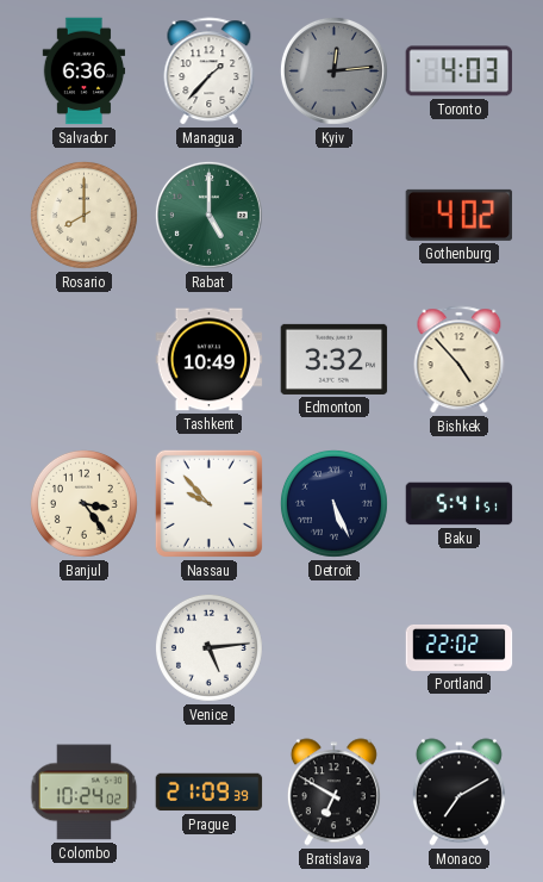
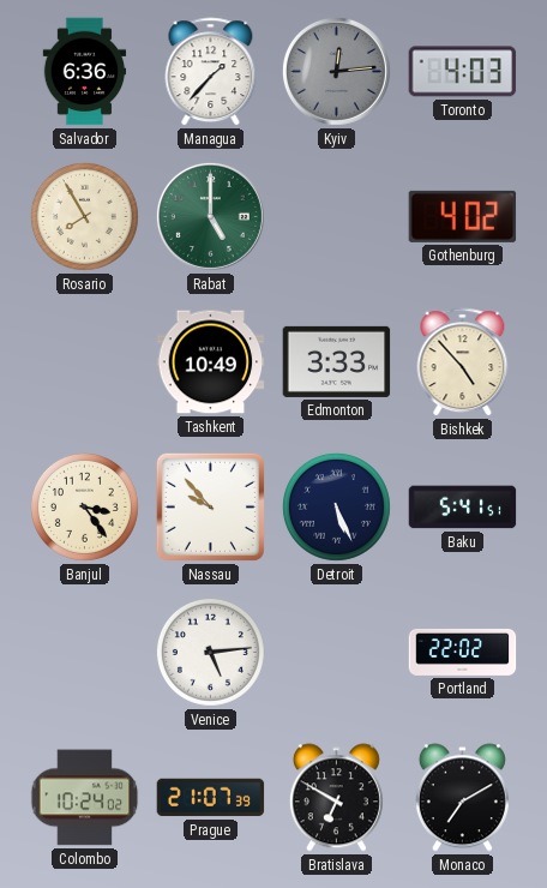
Rosario: 8:00 -> 7:55
Edmonton: 3:32 -> 3:33
Prague: 21:09 -> 21:07
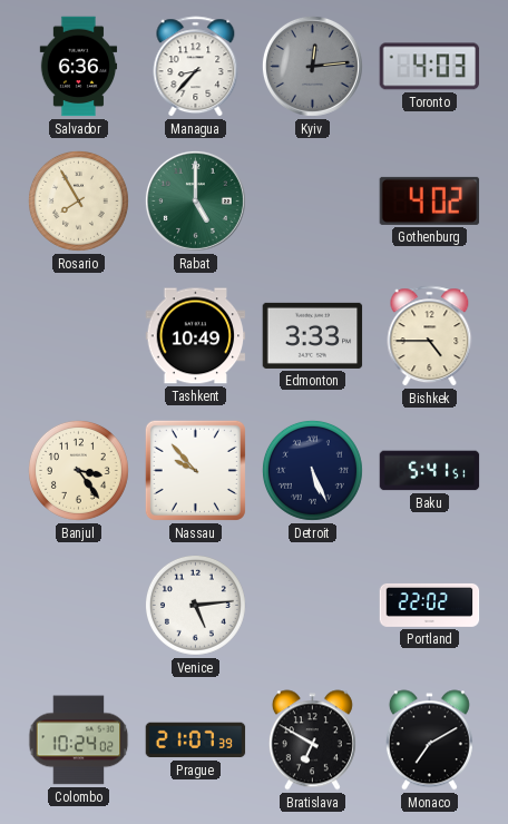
Managua: 1:37 -> 8:37
Bishkek: 4:53 -> 4:45
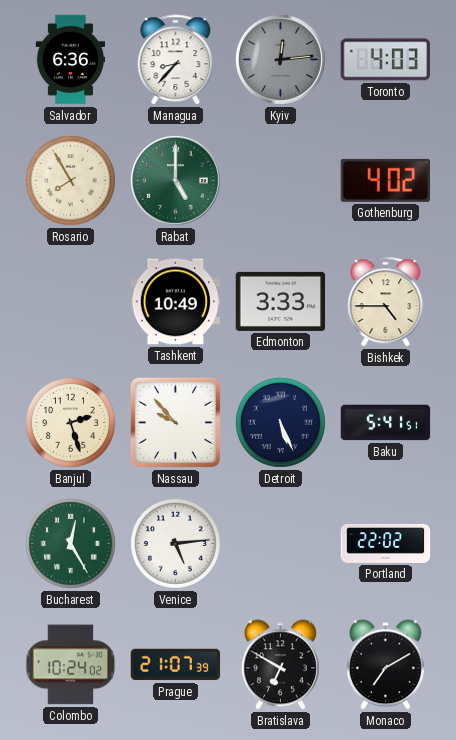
Banjul: 3:24 -> 2:27
Bucharest: none -> 12:25
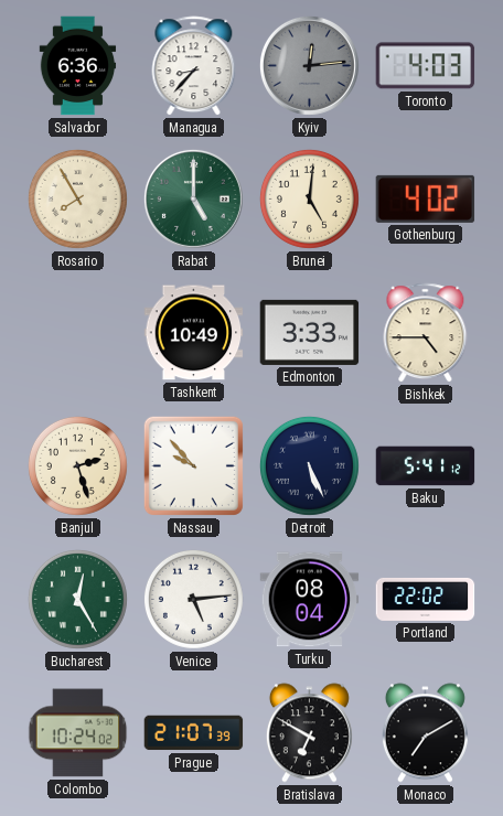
Brunei: none -> 5:01
Baku: 5:41:51 -> 5:41:12
Turku: none -> 08:04
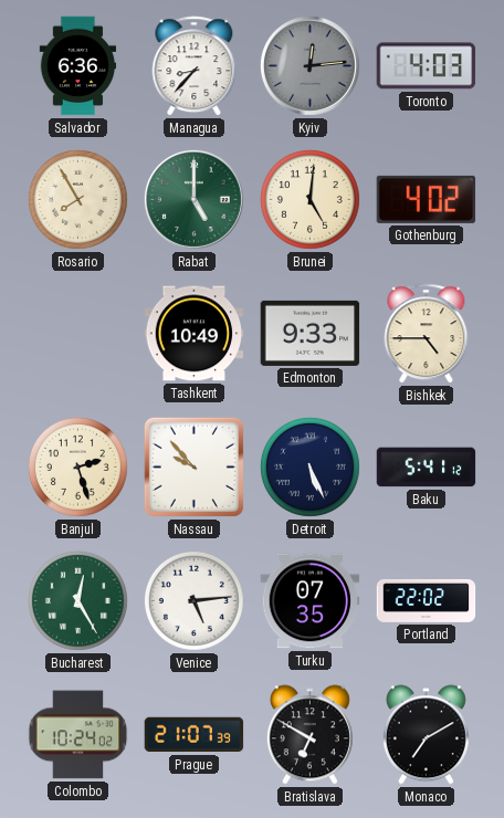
Edmonton: 3:33 -> 9:33
Turku: 08:04 -> 07:35
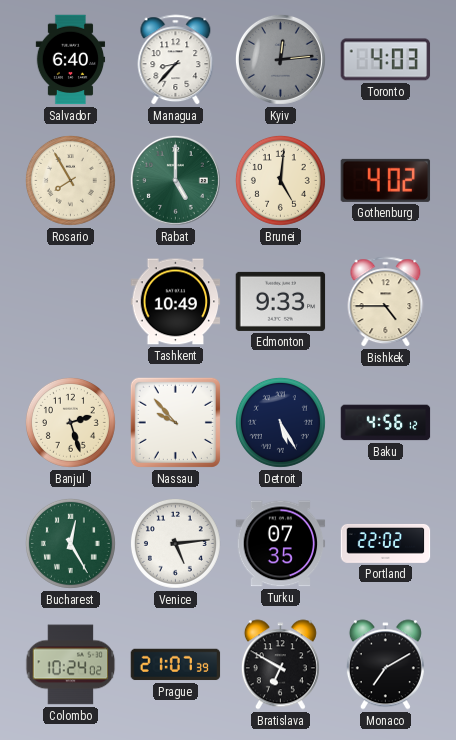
Salvador: 6:36 -> 6:40
Detroit: 5:26 -> 5:25
Baku: 5:41 -> 4:56
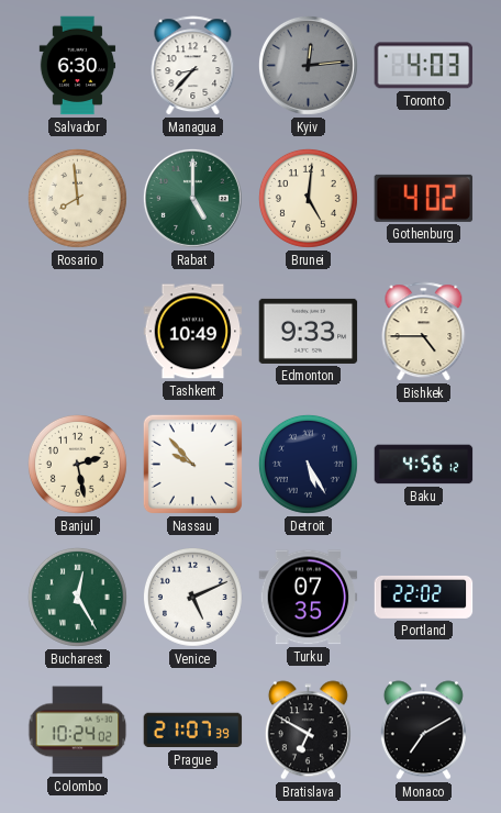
Salvador: 6:40 -> 6:30
Rosario: 7:55 -> 7:59
Banjul: 2:27 -> 2:28
Venice: 5:14 -> 5:11
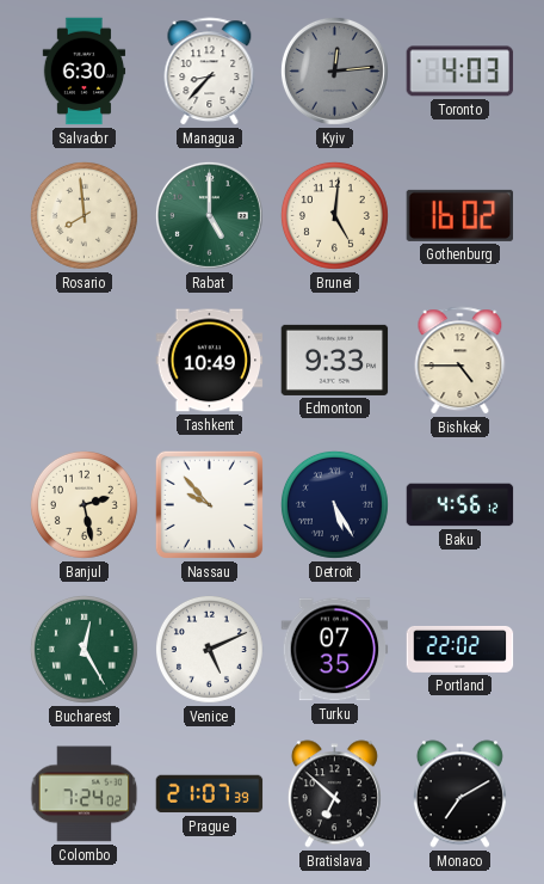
Gothenburg: 4:02 -> 16:02
Colombo: 10:24 -> 7:24
Bratislava: 6:50 -> 6:52
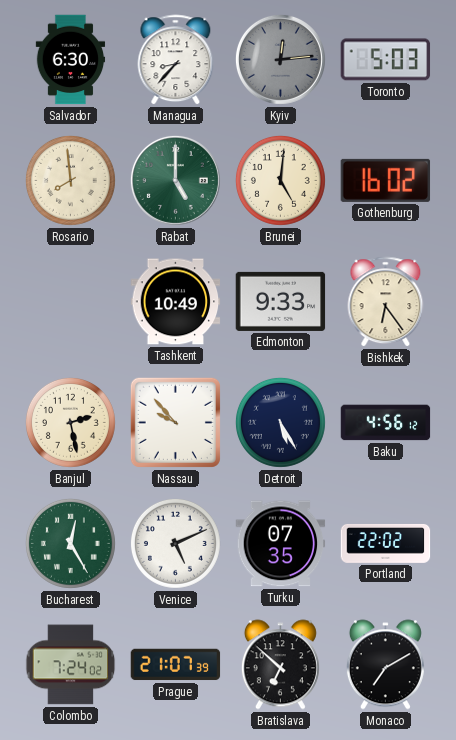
Toronto: 4:03 -> 5:03
Bishkek: 4:45 -> 6:24
